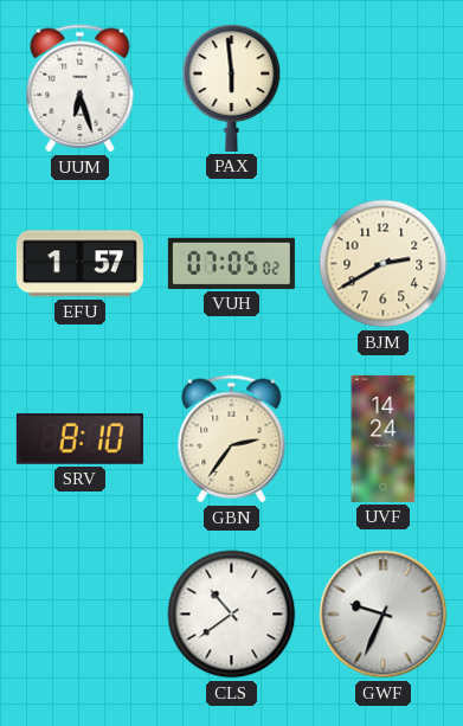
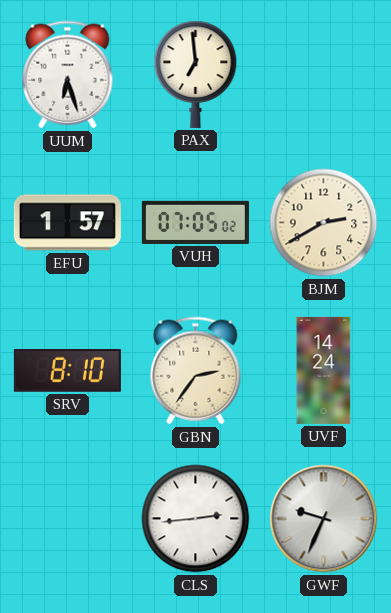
PAX: 5:59 -> 6:59
CLS: 10:39 -> 2:44
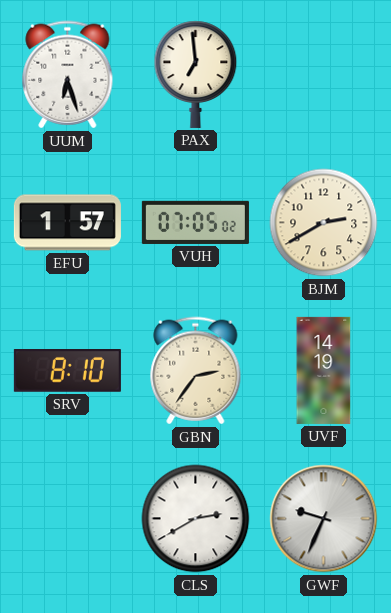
UVF: 14:24 -> 14:19
CLS: 2:44 -> 2:40
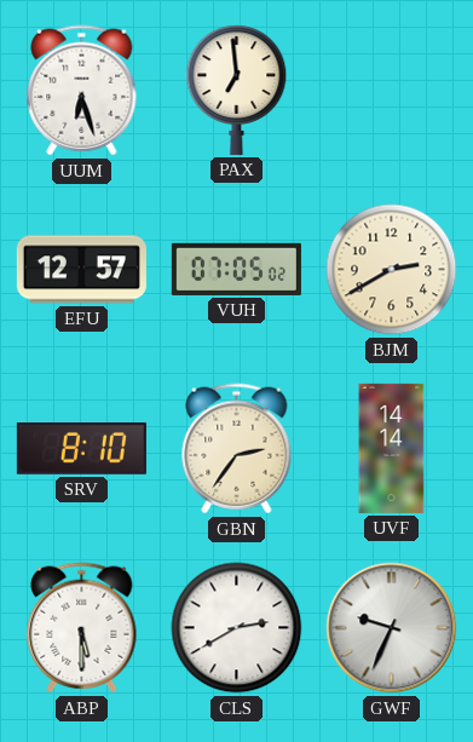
EFU: 1:57 -> 12:57
UVF: 14:19 -> 14:14
ABP: none -> 5:30
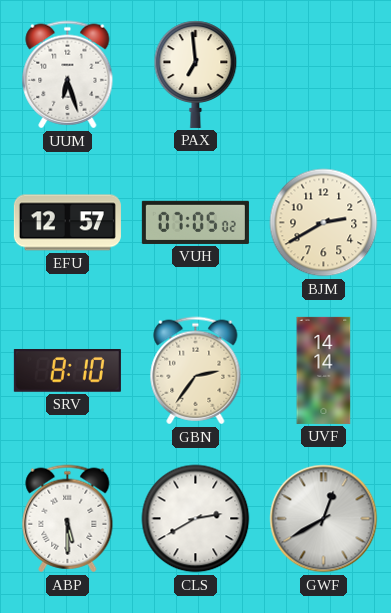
GWF: 9:34 -> 12:40
